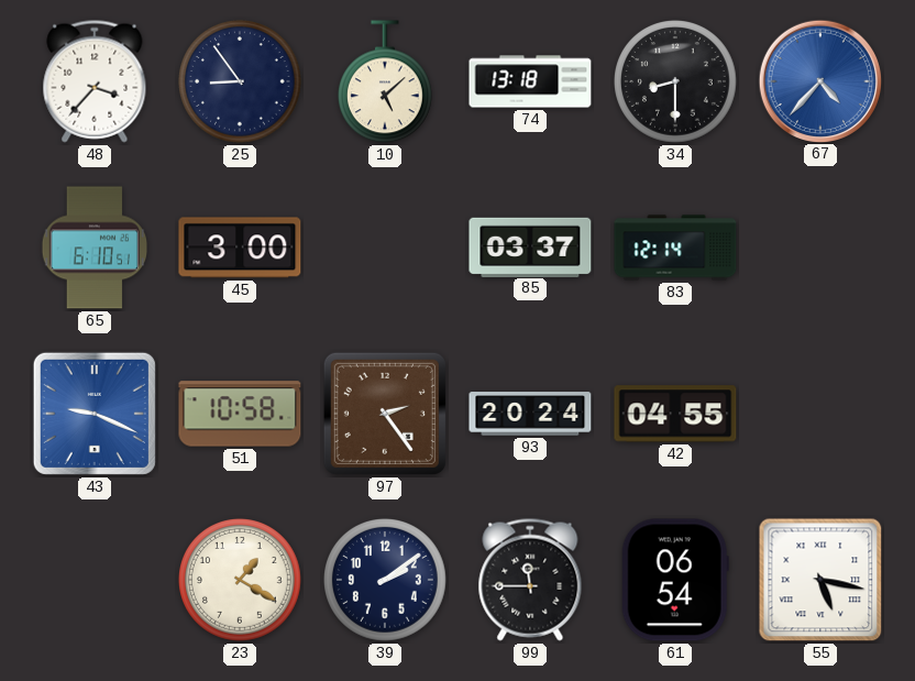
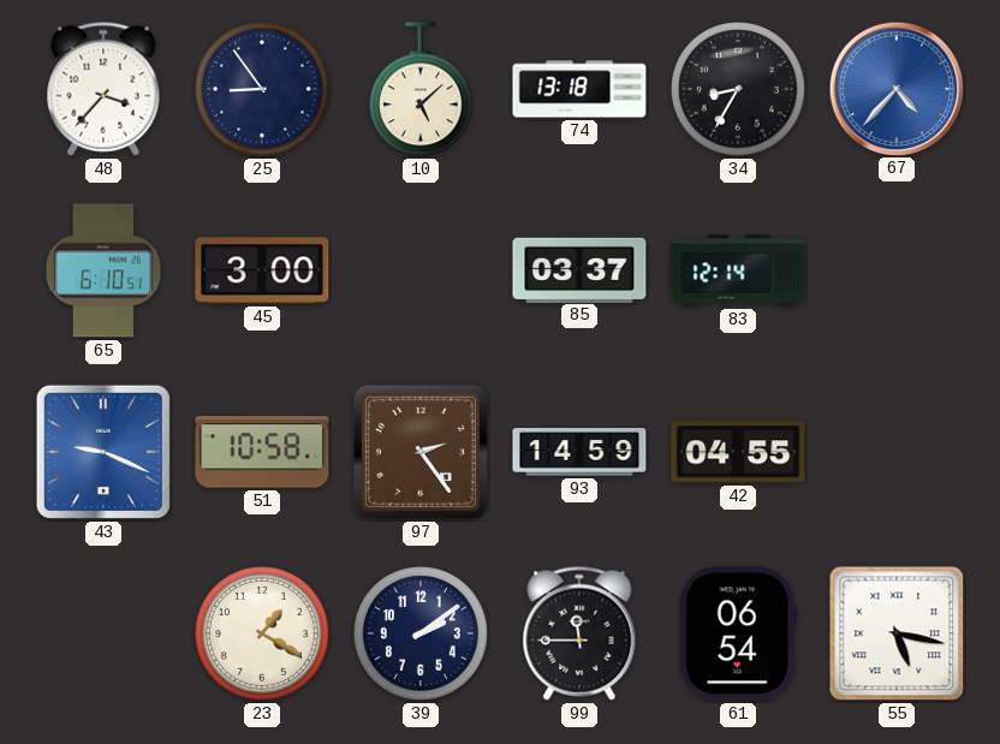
34: 8:30 -> 8:35
93: 20:24 -> 14:59
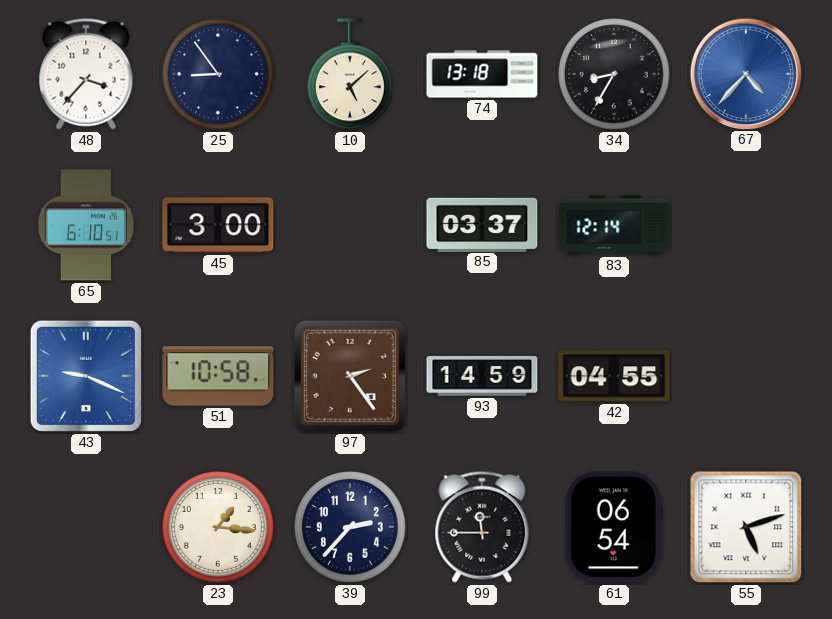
23: 1:20 -> 1:16
39: 2:09 -> 2:37
55: 5:17 -> 5:12
